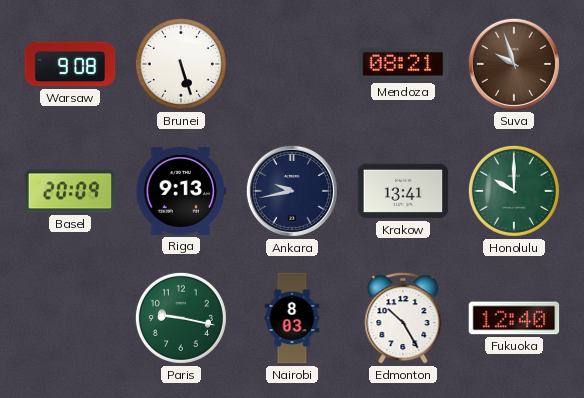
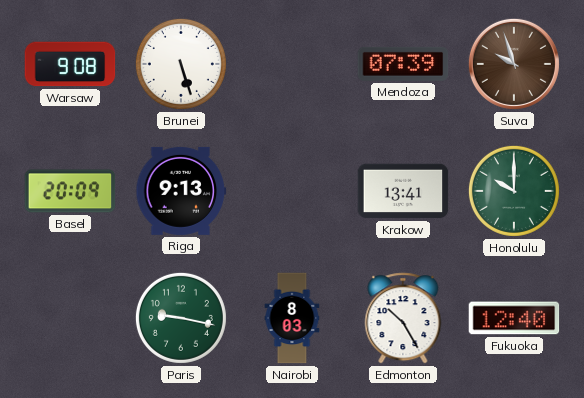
Mendoza: 08:21 -> 07:39
Ankara: 9:43 -> none
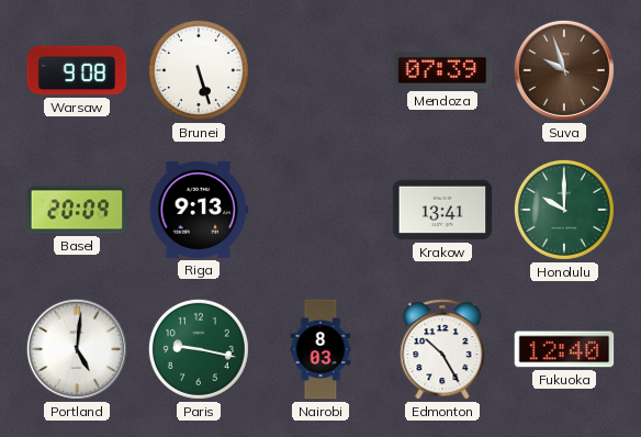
Portland: none -> 5:01
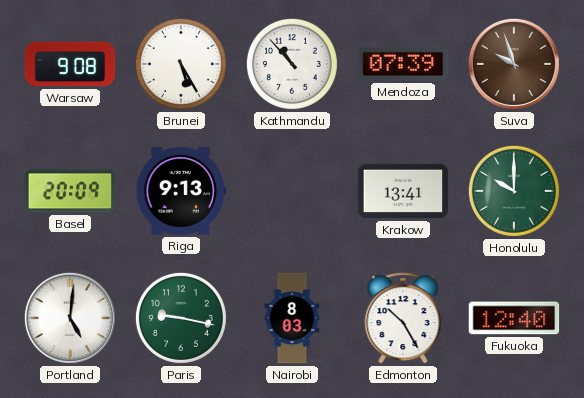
Brunei: 5:27 -> 5:25
Kathmandu: none -> 10:53
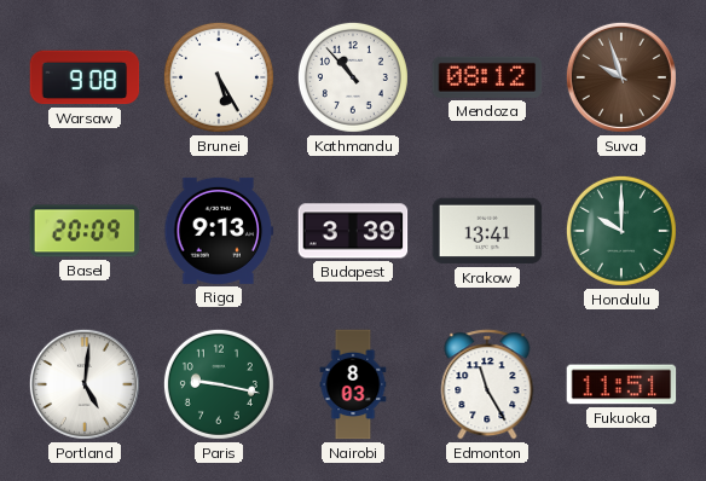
Mendoza: 07:39 -> 08:12
Budapest: none -> 3:39
Edmonton: 10:25 -> 11:25
Fukuoka: 12:40 -> 11:51
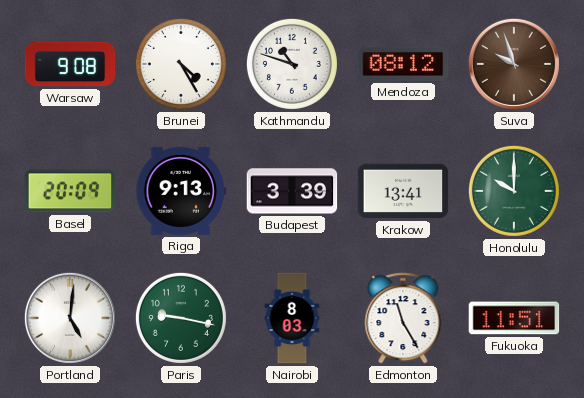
Brunei: 5:25 -> 4:25
Kathmandu: 10:53 -> 10:48
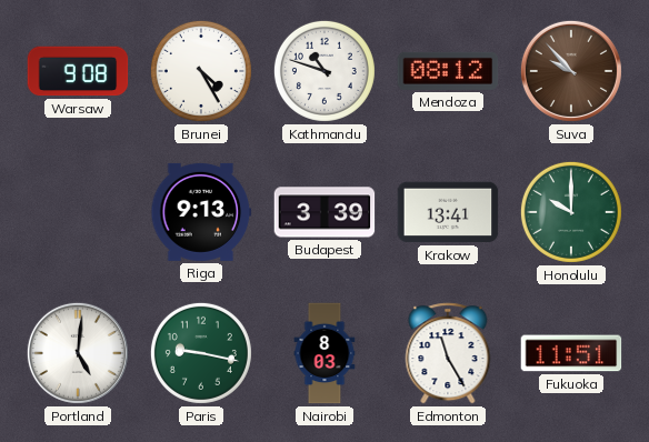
Suva: 9:57 -> 9:53
Basel: 20:09 -> none
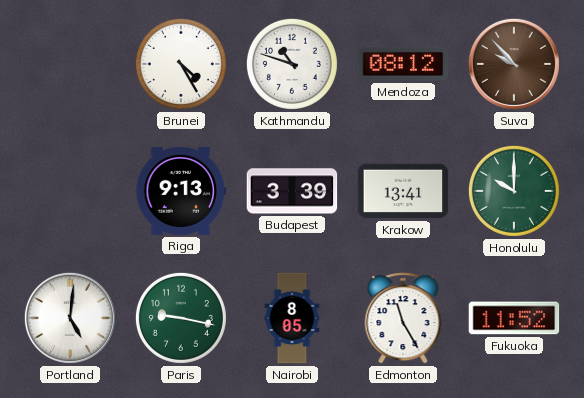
Warsaw: 9:08 -> none
Nairobi: 8:03 -> 8:05
Fukuoka: 11:51 -> 11:52
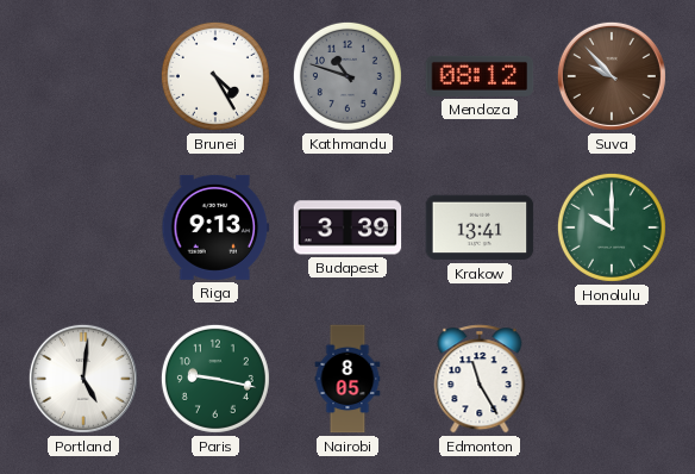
Kathmandu dial: white -> grey
Fukuoka: 11:52 -> none
